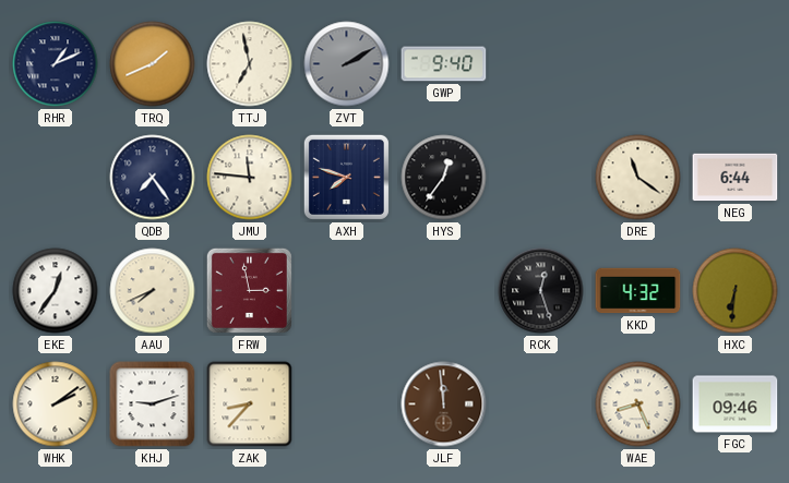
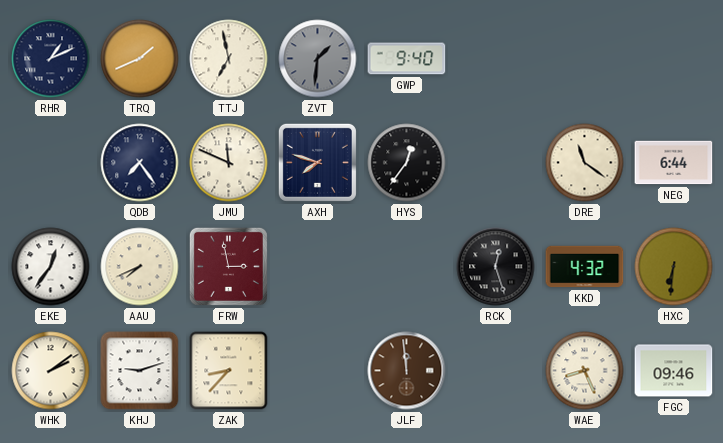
ZVT: 2:10 -> 1:31
JMU: 11:46 -> 11:49
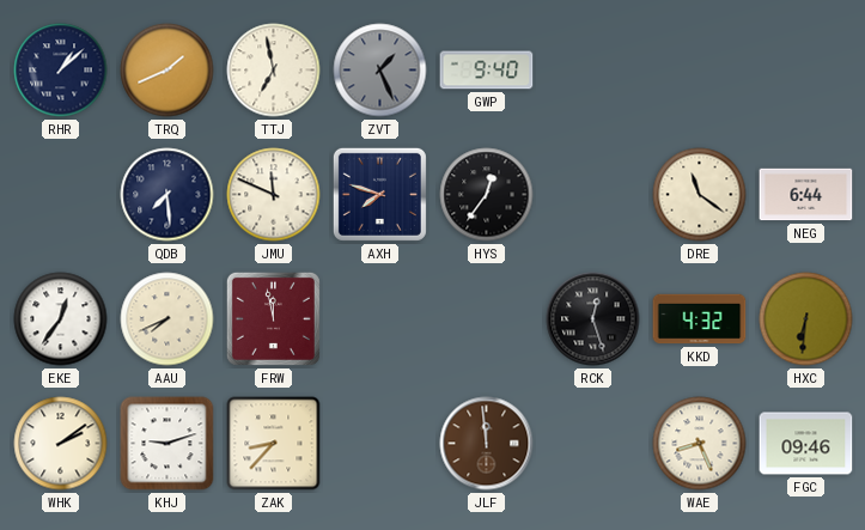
RHR: 1:11 -> 1:08
ZVT: 1:31 -> 1:26
QDB: 7:24 -> 7:29
FRW: 2:58 -> 11:58
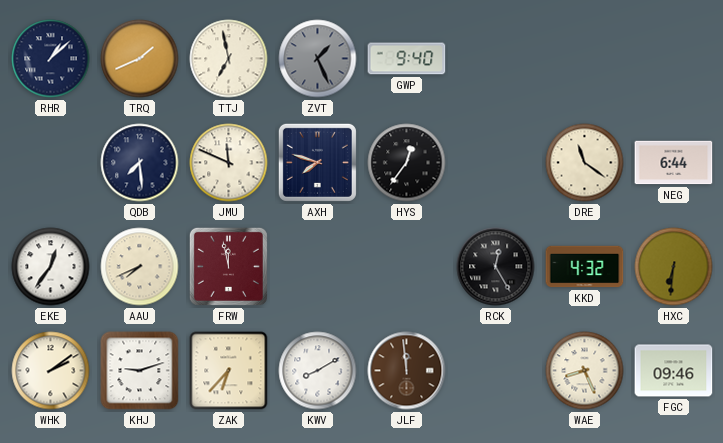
RCK: 12:27 -> 12:25
ZAK: 8:37 -> 6:37
KWV: none -> 8:10
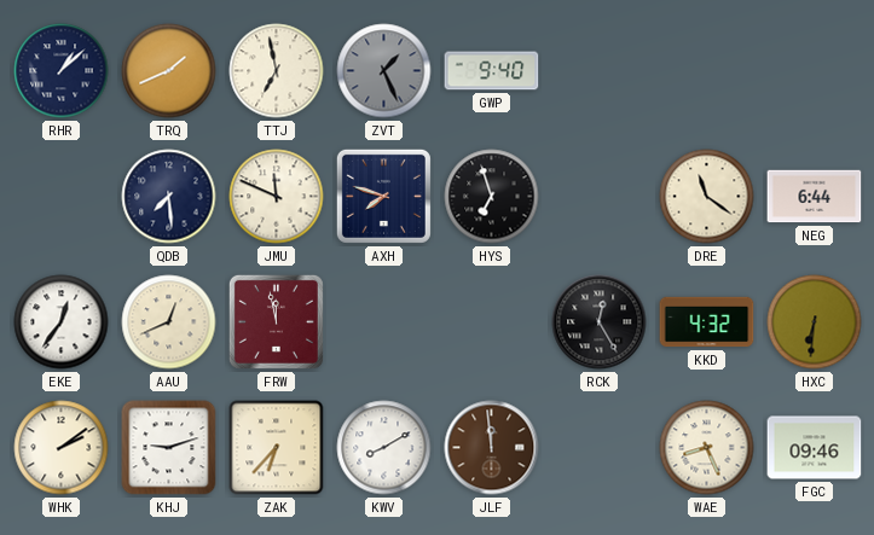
HYS: 12:36 -> 6:57
AAU: 7:41 -> 12:41
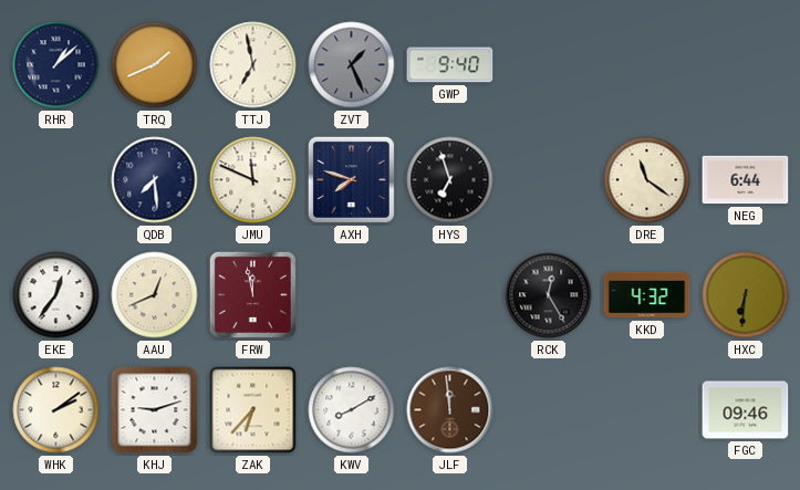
WAE: 8:26 -> none
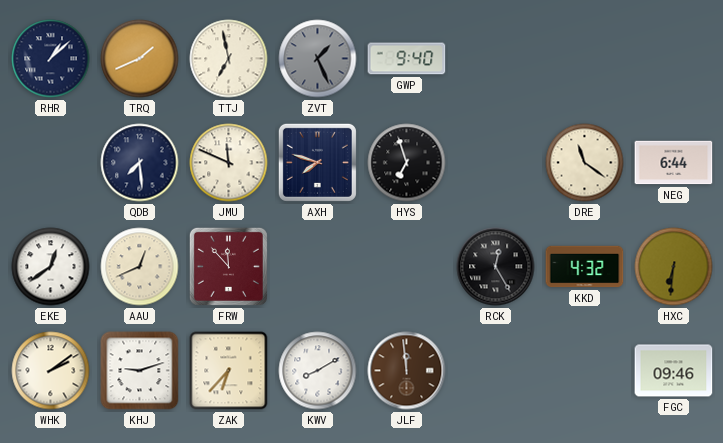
EKE: 12:36 -> 12:39
FRW: 11:58 -> 11:53
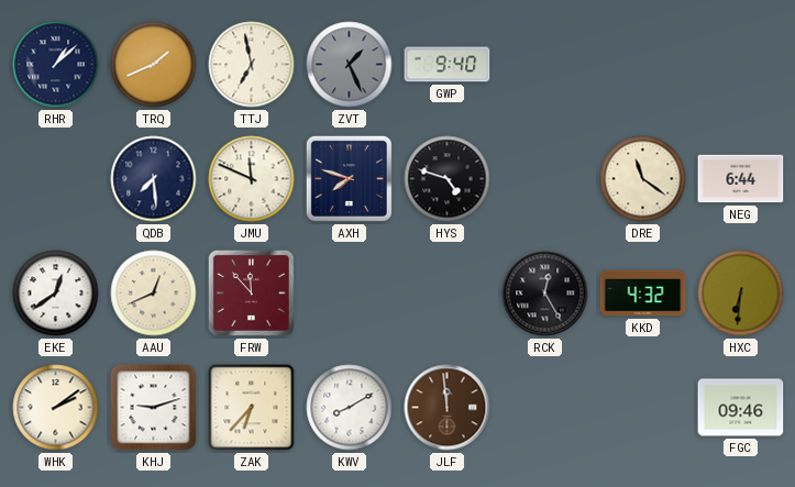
HYS: 6:57 -> 4:48
